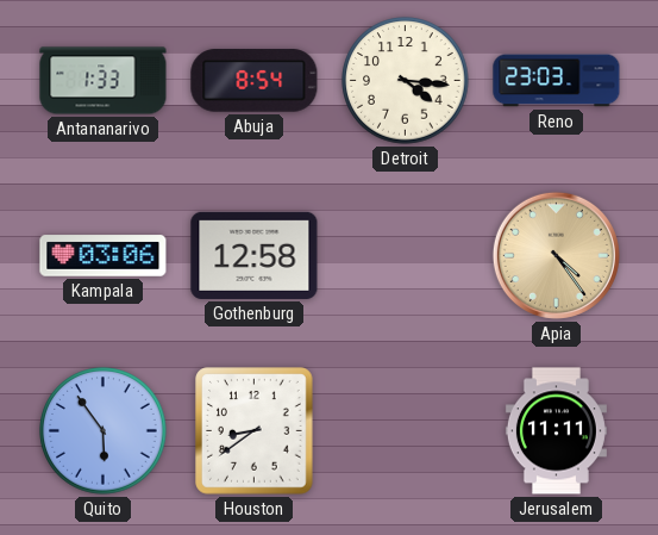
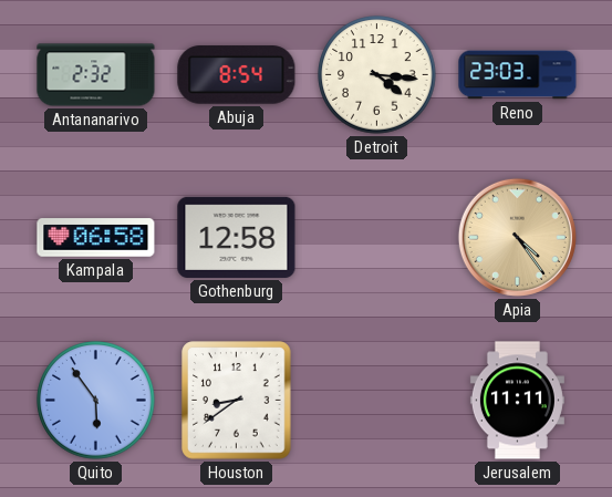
Antananarivo: 1:33 -> 2:32
Kampala: 03:06 -> 06:58
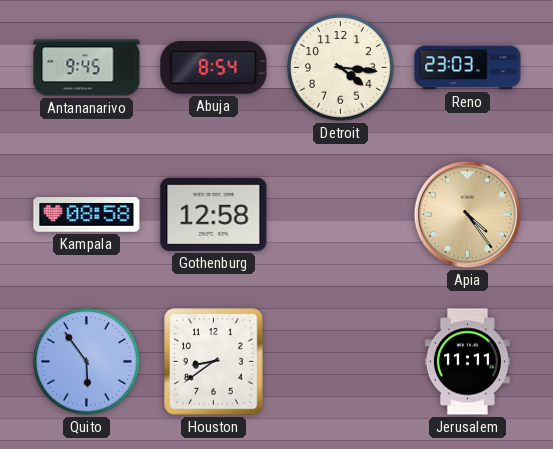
Antananarivo: 2:32 -> 9:45
Kampala: 06:58 -> 08:58
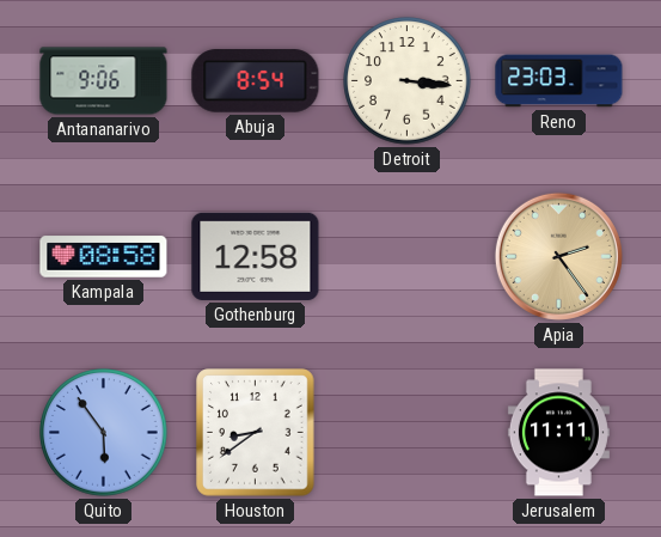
Antananarivo: 9:45 -> 9:06
Detroit: 4:16 -> 3:16
Apia: 4:24 -> 2:24
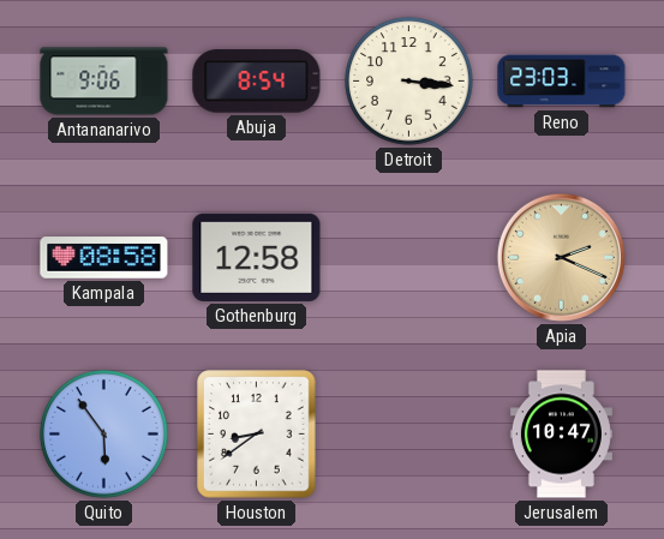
Apia: 2:24 -> 2:19
Jerusalem: 11:11 -> 10:47
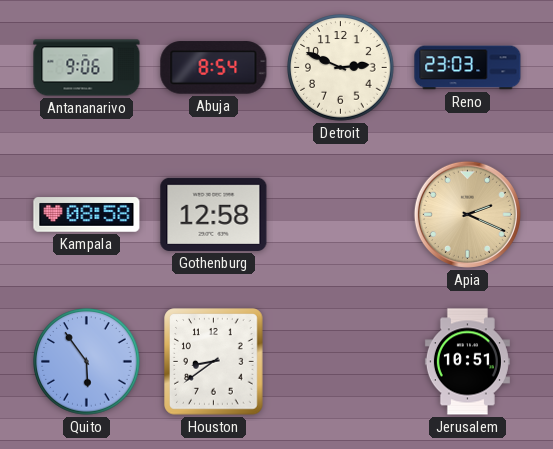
Detroit: 3:16 -> 2:49
Jerusalem: 10:47 -> 10:51
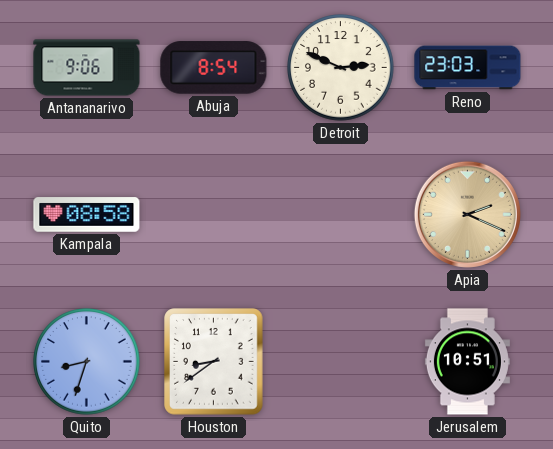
Gothenburg: 12:58 -> none
Quito: 5:54 -> 8:33
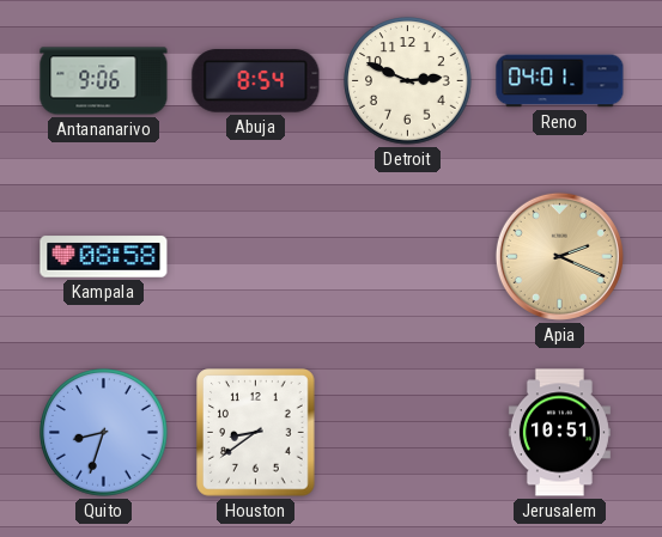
Reno: 23:03 -> 04:01
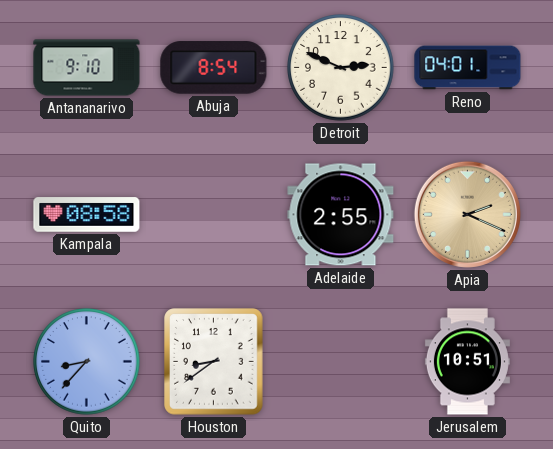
Antananarivo: 9:06 -> 9:10
Adelaide: none -> 2:55
Quito: 8:33 -> 8:37
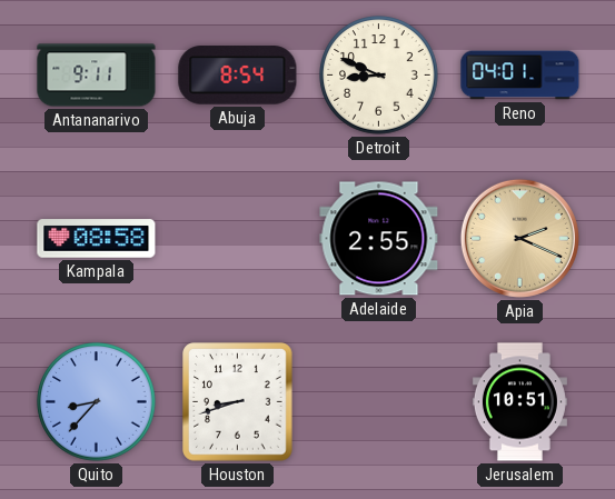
Antananarivo: 9:10 -> 9:11
Detroit: 2:49 -> 8:49
Houston: 8:39 -> 8:42
